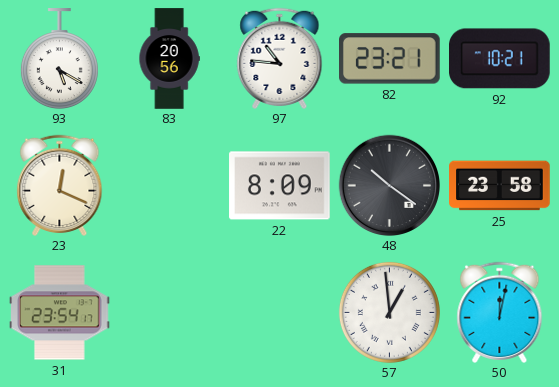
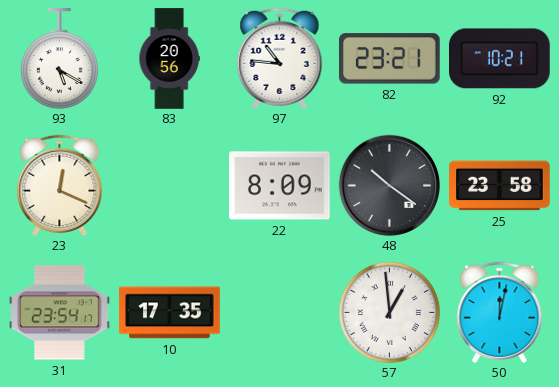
10: none -> 17:35
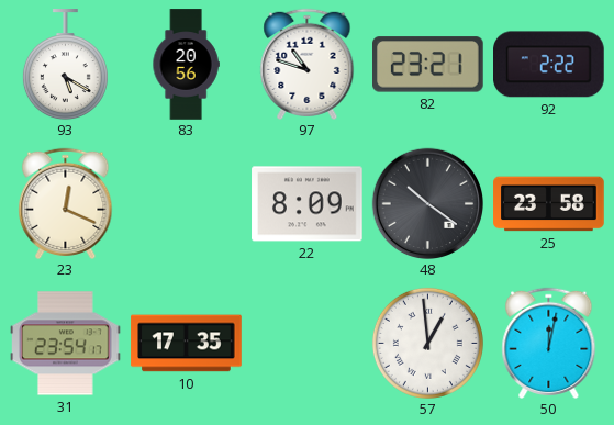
97: 10:46 -> 10:48
92: 10:21 -> 2:22
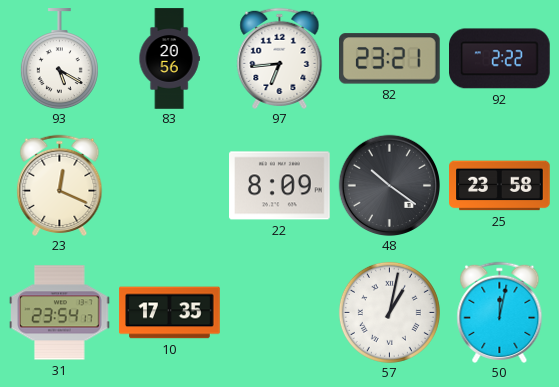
97: 10:48 -> 6:44
57: 12:59 -> 1:02
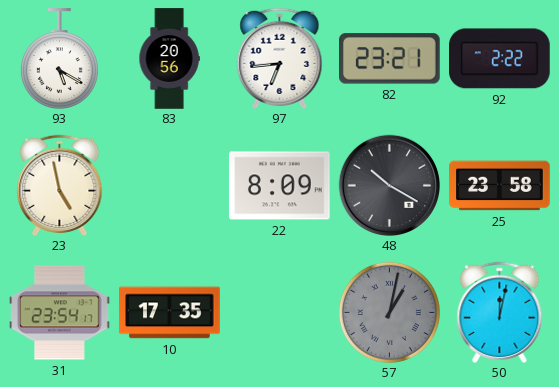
23: 12:19 -> 4:58
48: 10:21 -> 10:20
57 dial: white -> grey
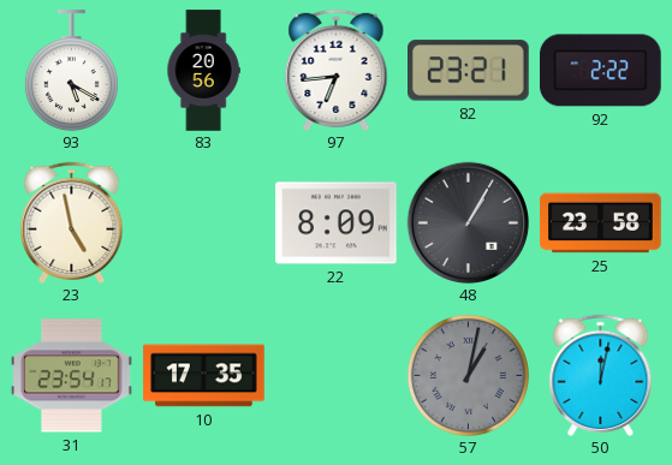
48: 10:20 -> 1:05
